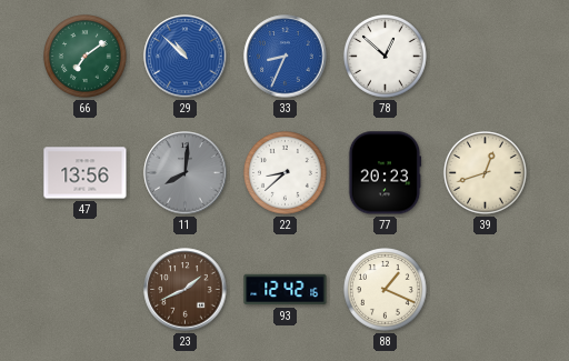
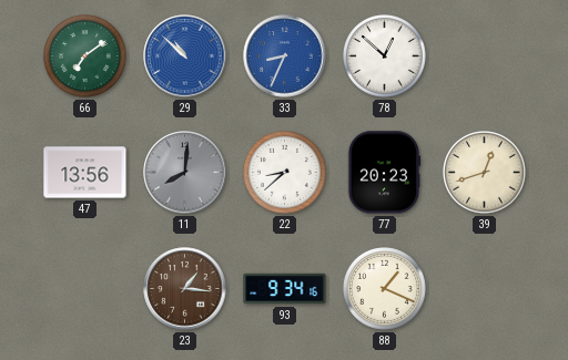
23: 1:41 -> 1:16
93: 12:42 -> 9:34
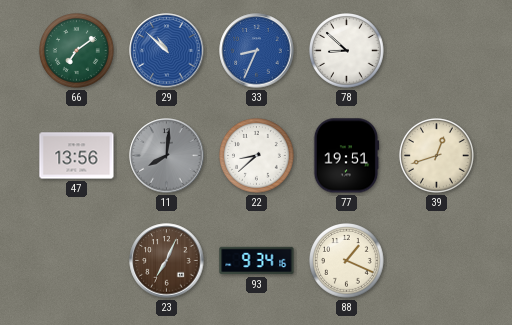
78: 12:52 -> 8:52
77: 20:23 -> 19:51
23: 1:16 -> 7:04
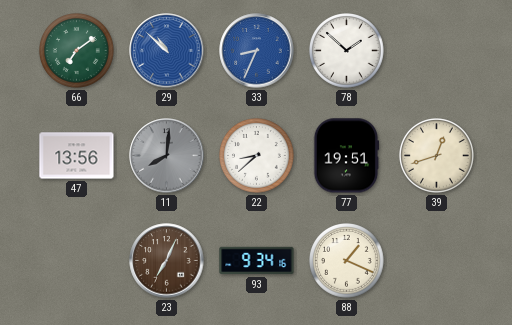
78: 8:52 -> 1:52
